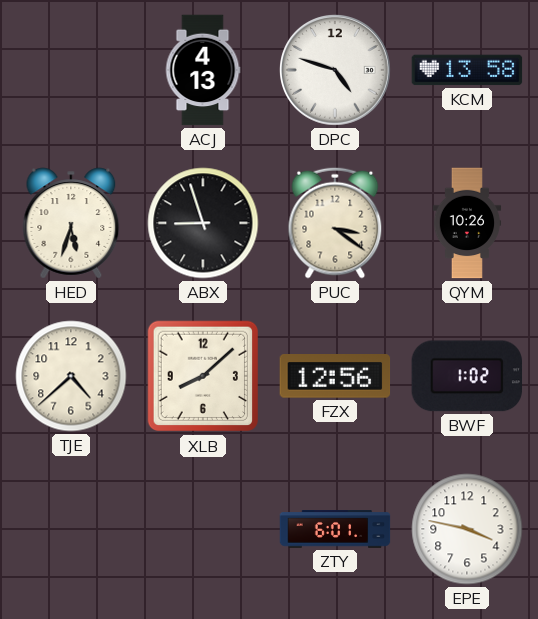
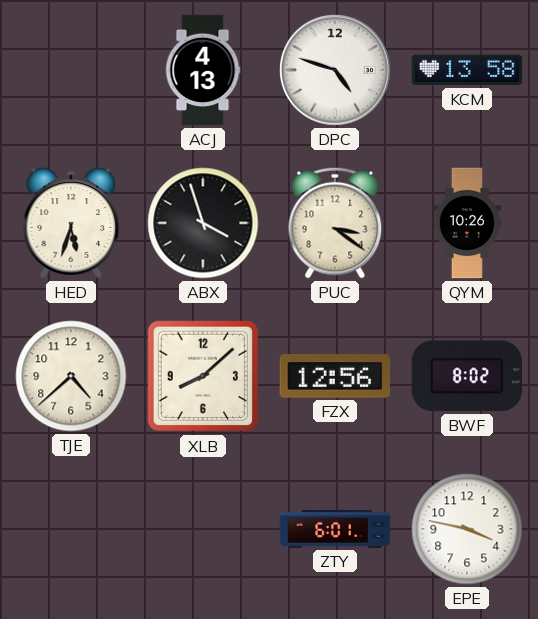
ABX: 8:57 -> 3:57
BWF: 1:02 -> 8:02
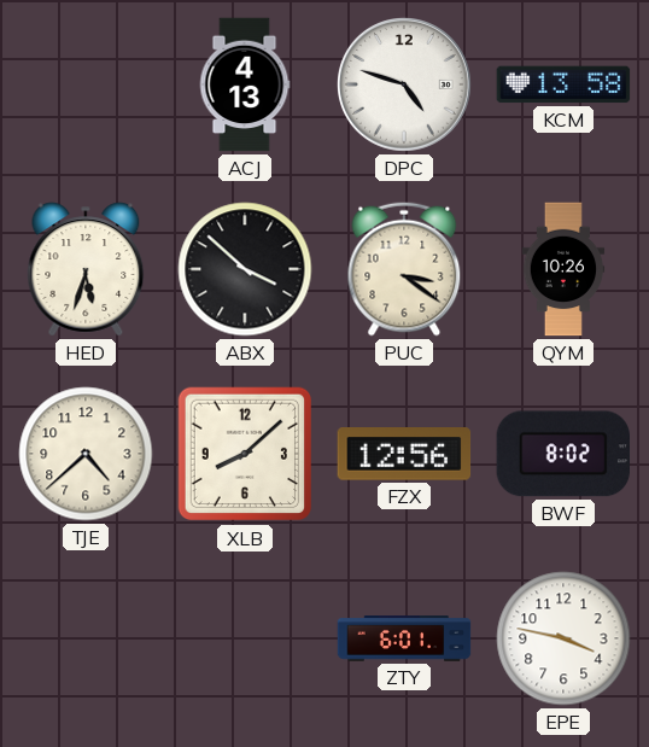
ABX: 3:57 -> 3:52
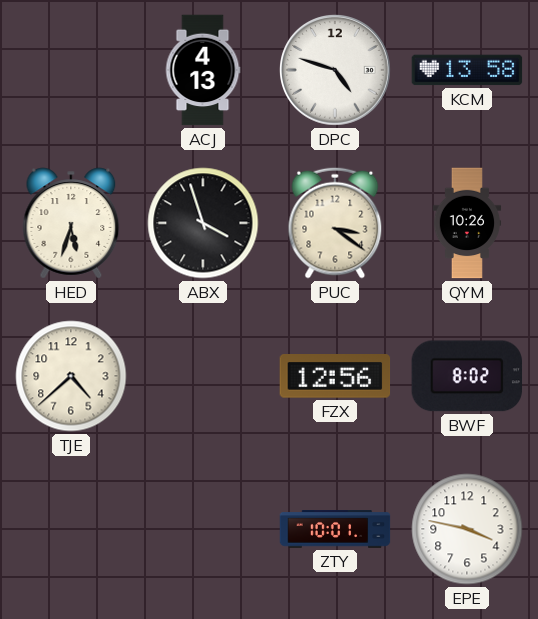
ABX: 3:52 -> 3:57
XLB: 8:08 -> none
ZTY: 6:01 -> 10:01
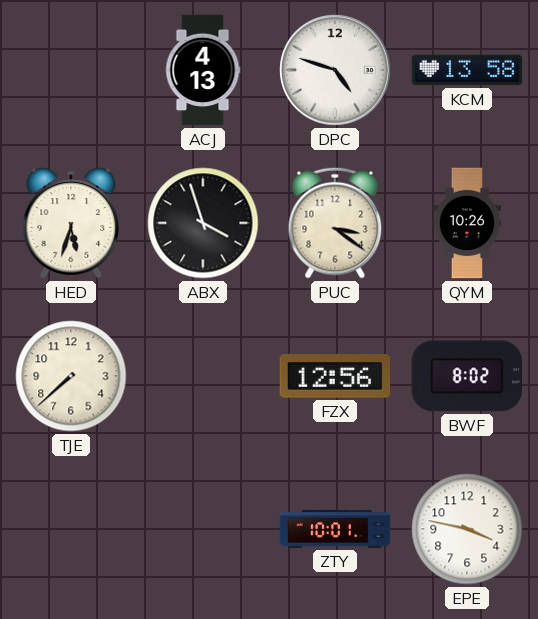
TJE: 4:38 -> 7:38
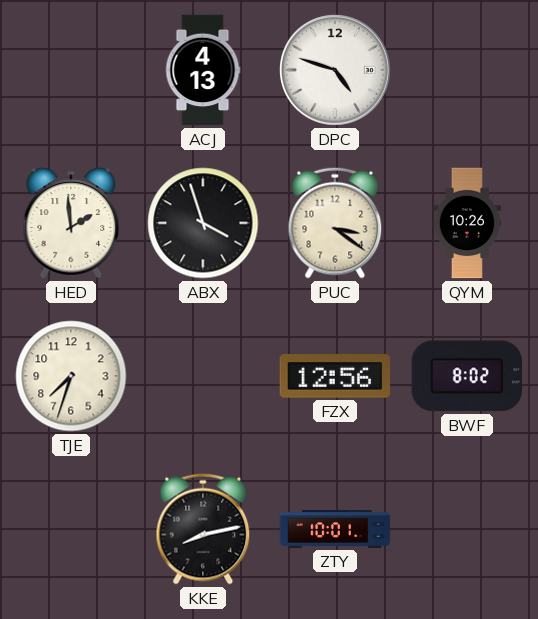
KCM: 13:58 -> none
HED: 5:33 -> 1:59
TJE: 7:38 -> 7:33
KKE: none -> 8:13
EPE: 3:47 -> none
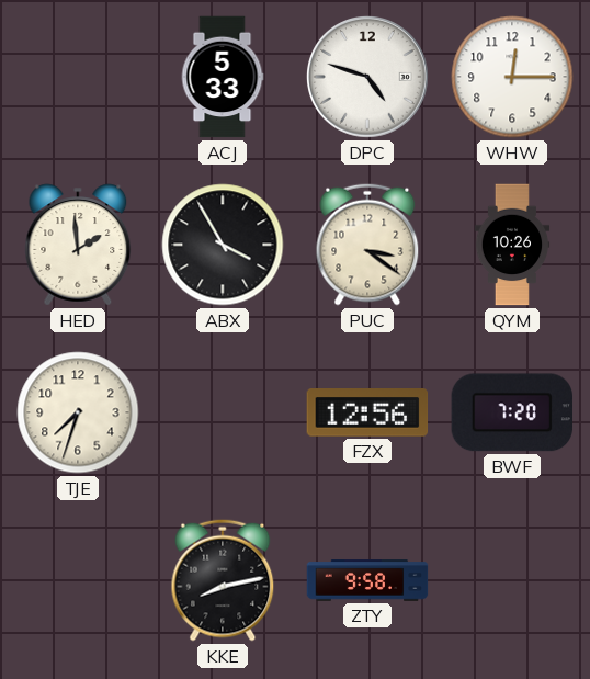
ACJ: 4:13 -> 5:33
WHW: none -> 12:15
ABX: 3:57 -> 3:55
BWF: 8:02 -> 7:20
ZTY: 10:01 -> 9:58
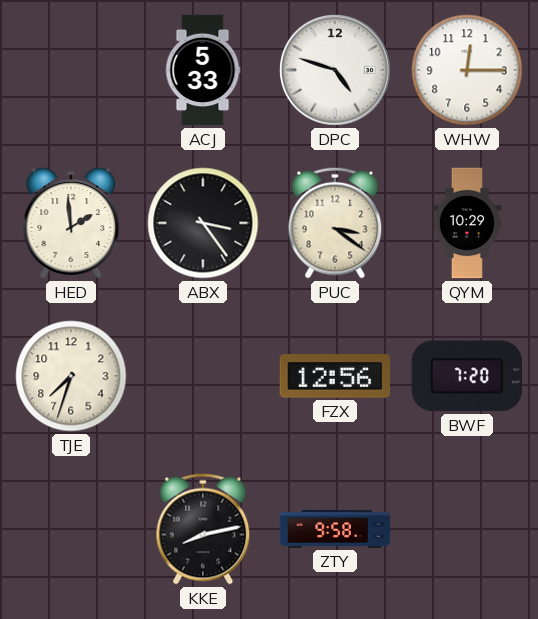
ABX: 3:55 -> 3:24
QYM: 10:26 -> 10:29
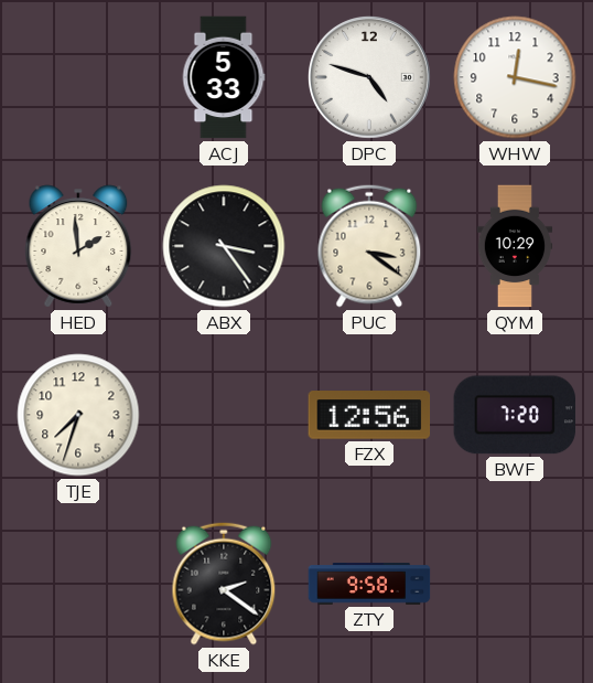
WHW: 12:15 -> 12:17
KKE: 8:13 -> 2:21
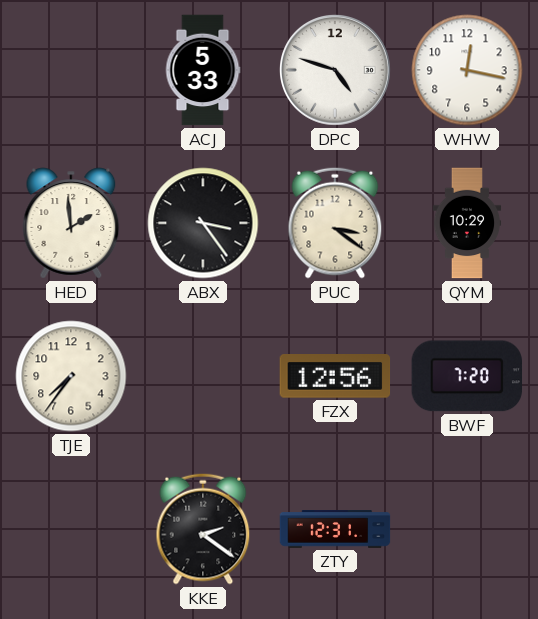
TJE: 7:33 -> 7:36
ZTY: 9:58 -> 12:31
